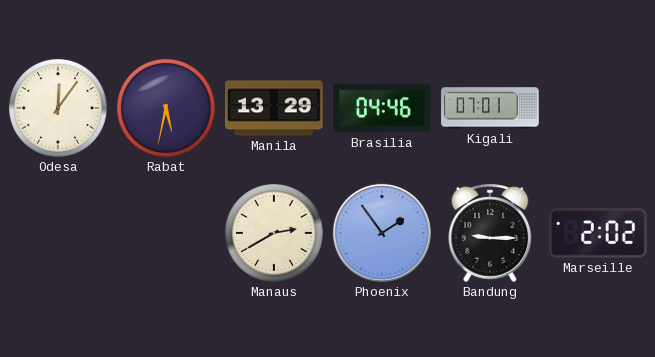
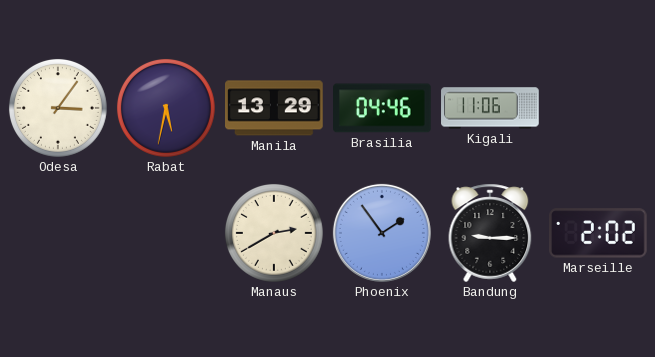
Odesa: 12:06 -> 3:06
Kigali: 07:01 -> 11:06
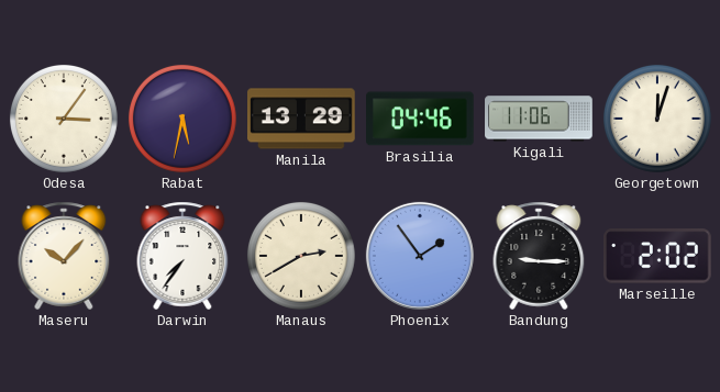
Georgetown: none -> 12:03
Maseru: none -> 10:07
Darwin: none -> 7:36
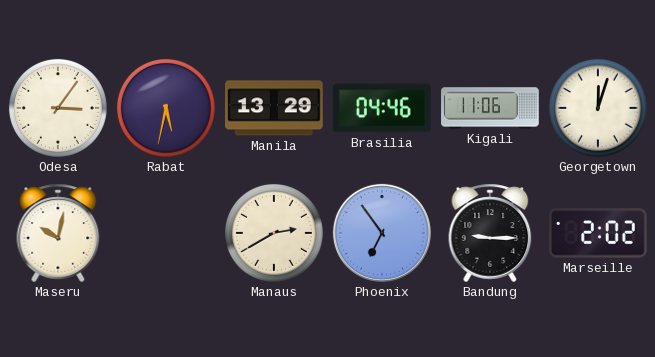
Maseru: 10:07 -> 10:02
Darwin: 7:36 -> none
Phoenix: 1:54 -> 6:54
